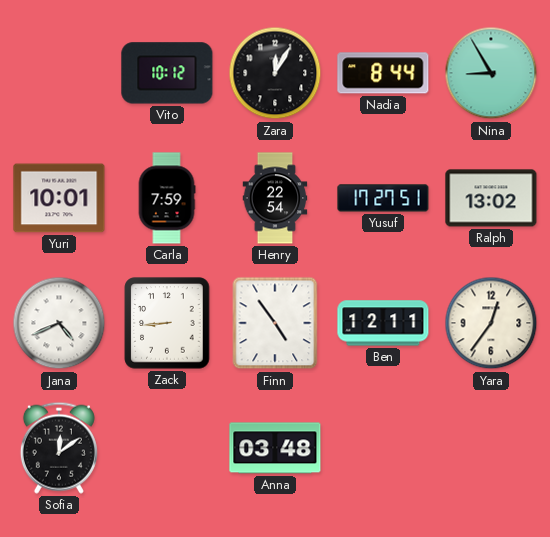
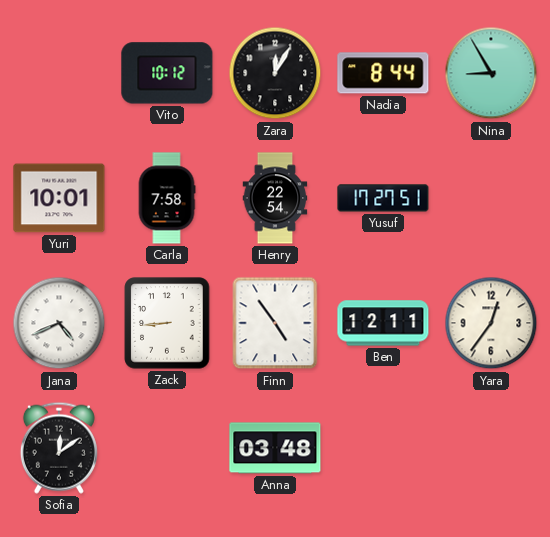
Carla: 7:59 -> 7:58
Ralph: 13:02 -> none
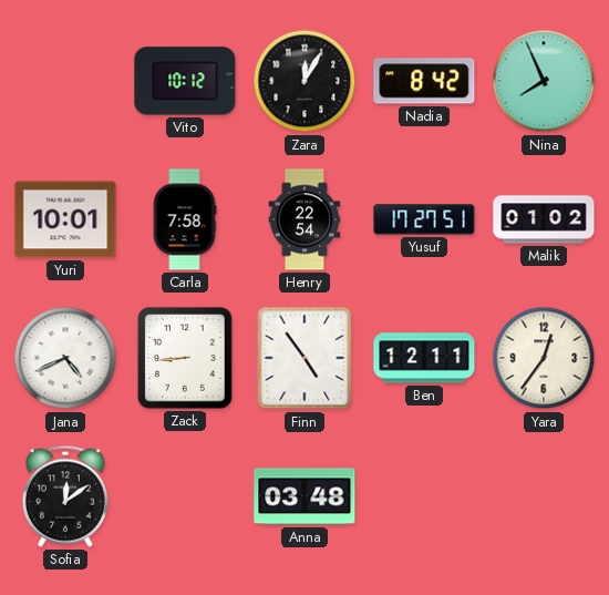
Nadia: 8:44 -> 8:42
Nina: 8:55 -> 7:56
Malik: none -> 01:02
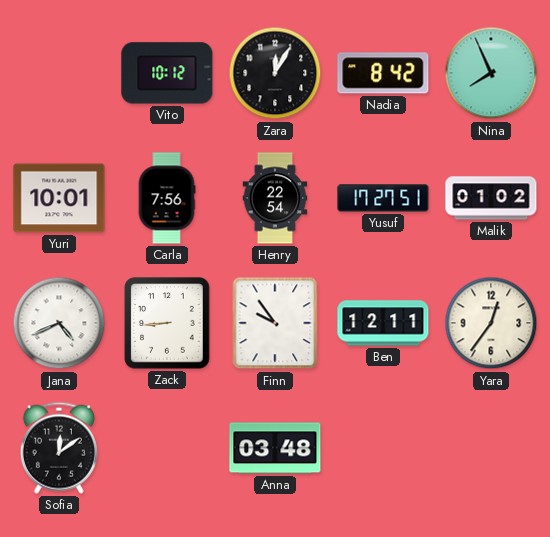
Carla: 7:58 -> 7:56
Finn: 4:54 -> 9:54
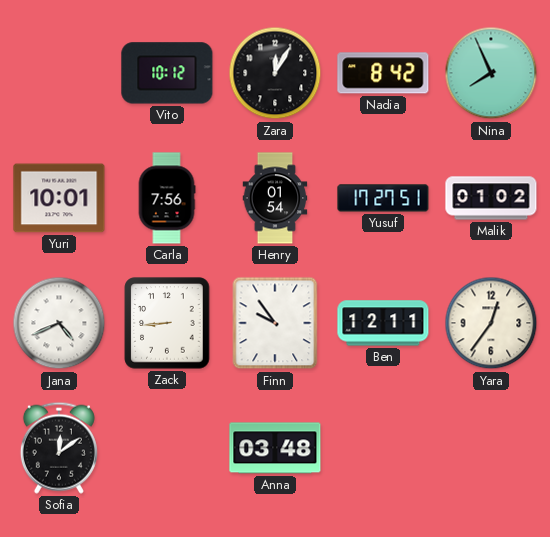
Henry: 22:54 -> 01:54
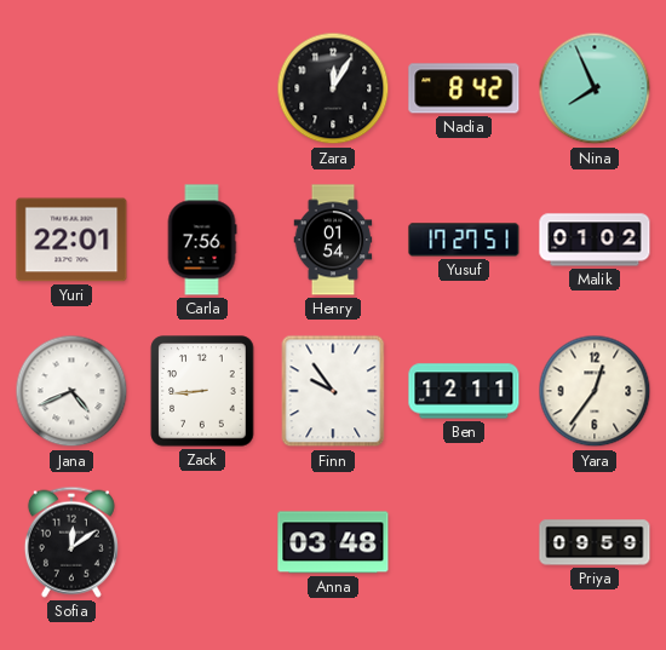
Vito: 10:12 -> none
Yuri: 10:01 -> 22:01
Priya: none -> 09:59
